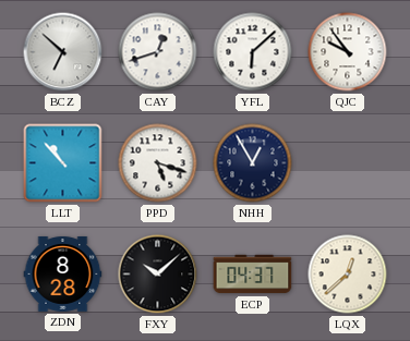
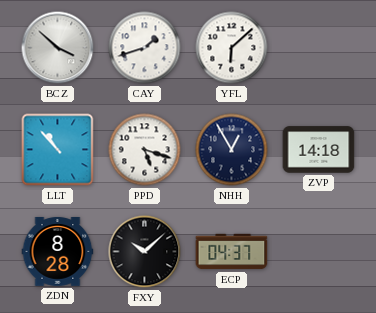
BCZ: 6:52 -> 3:52
CAY: 12:42 -> 1:42
QJC: 9:54 -> none
ZVP: none -> 14:18
LQX: 12:38 -> none
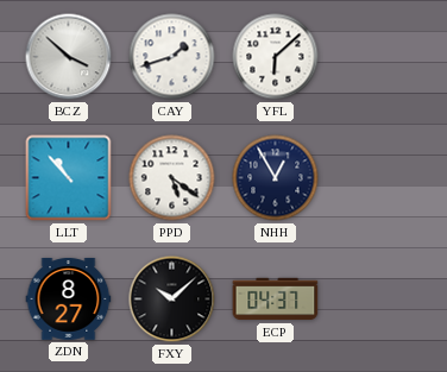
PPD: 5:18 -> 5:21
ZVP: 14:18 -> none
ZDN: 8:28 -> 8:27
